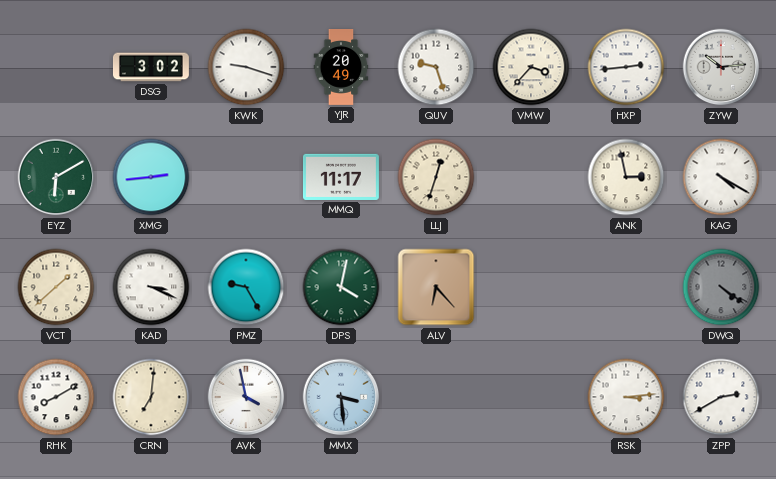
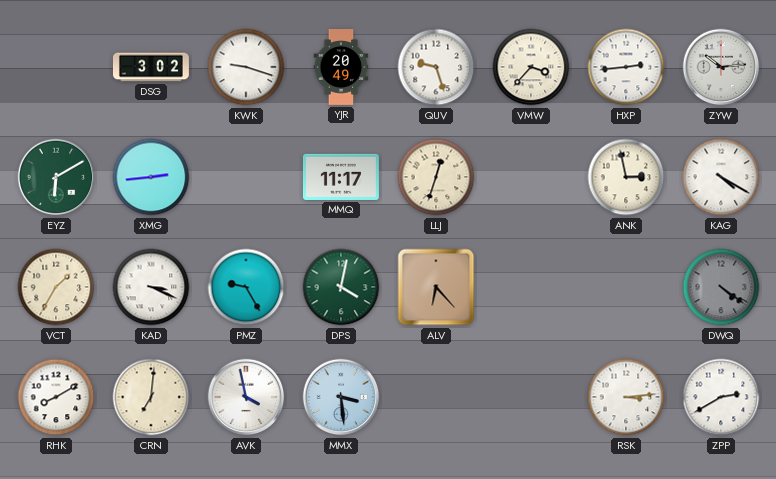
VCT: 1:38 -> 1:35
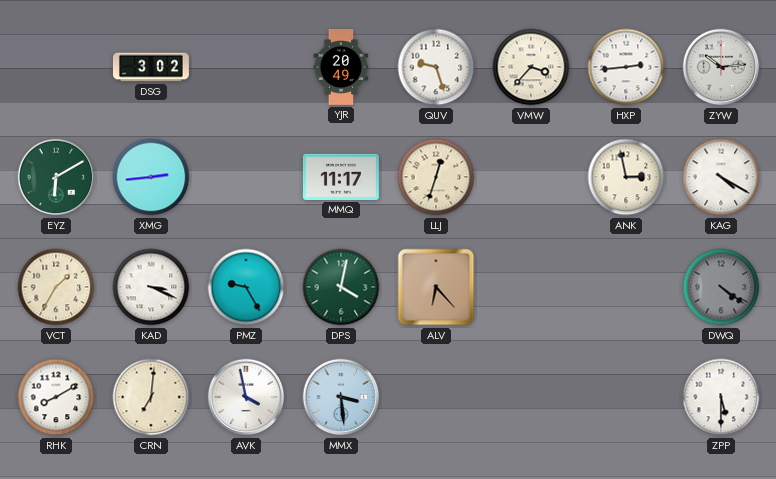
KWK: 9:18 -> none
RSK: 3:14 -> none
ZPP: 2:40 -> 5:30
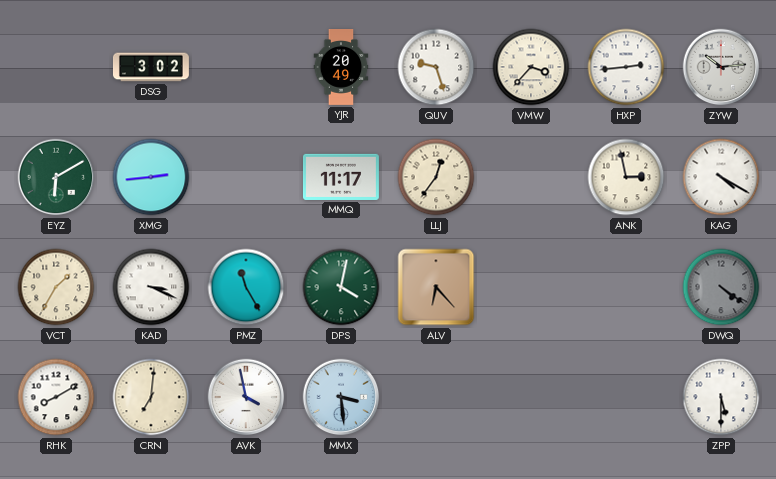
LLJ: 12:33 -> 12:36
PMZ: 9:25 -> 11:25
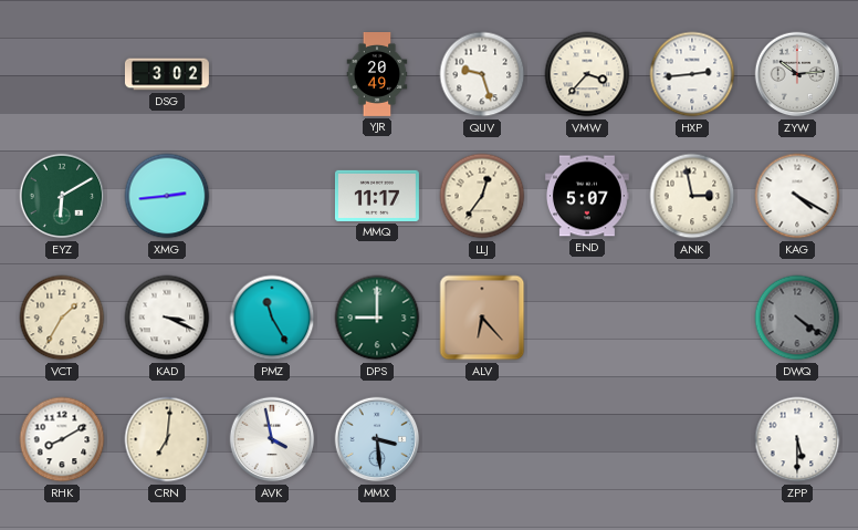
END: none -> 5:07
DPS: 4:02 -> 9:00
